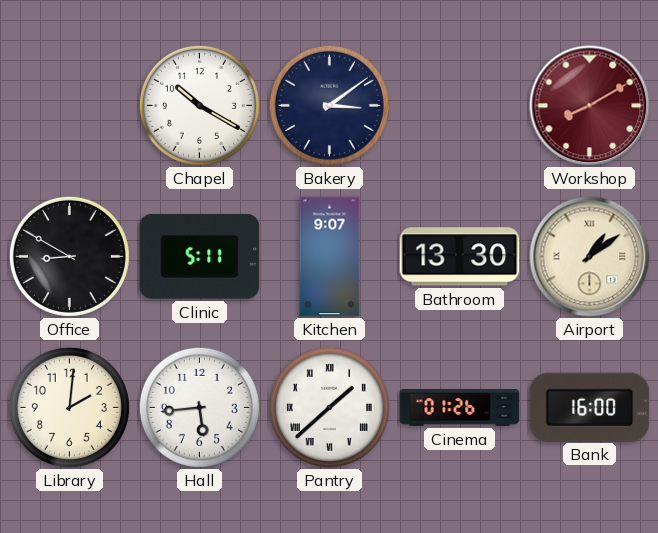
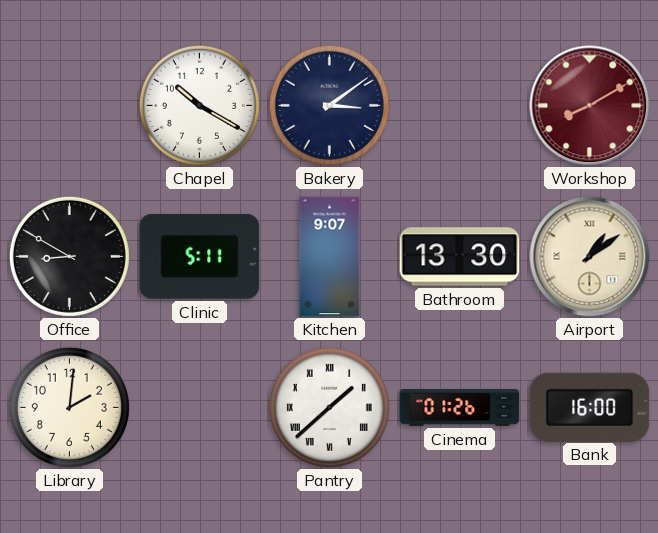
Hall: 5:44 -> none
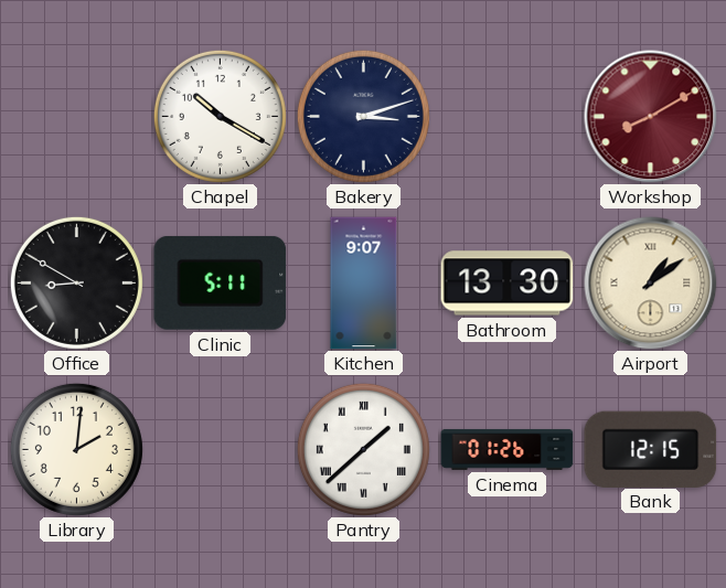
Bakery: 3:09 -> 3:12
Bank: 16:00 -> 12:15
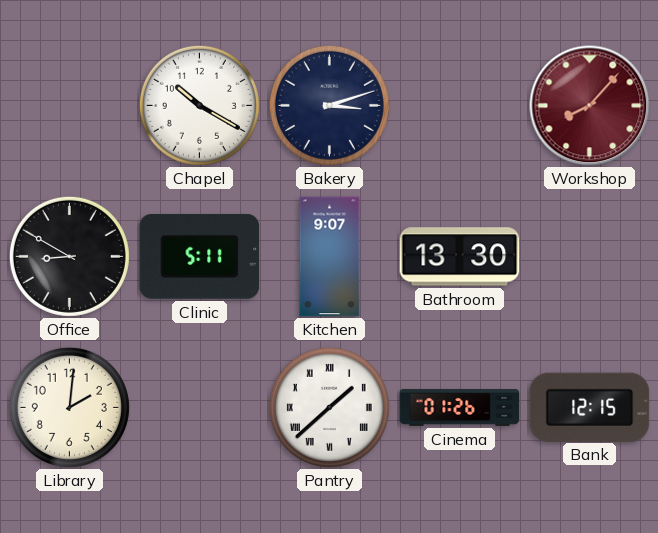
Workshop: 8:10 -> 8:07
Airport: 1:09 -> none
